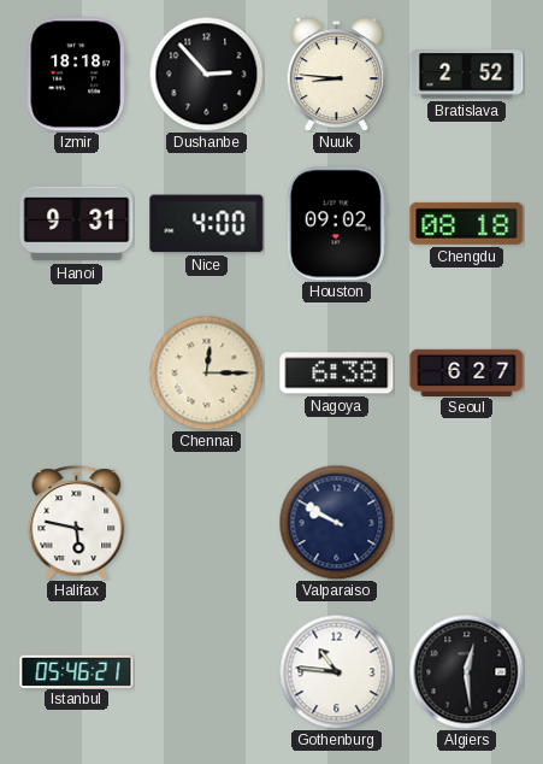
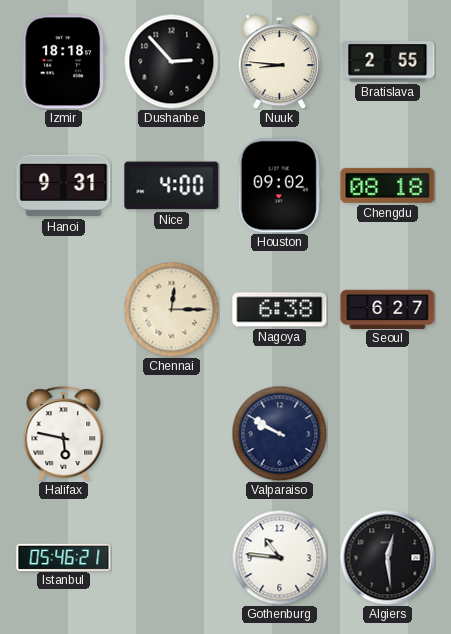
Bratislava: 2:52 -> 2:55
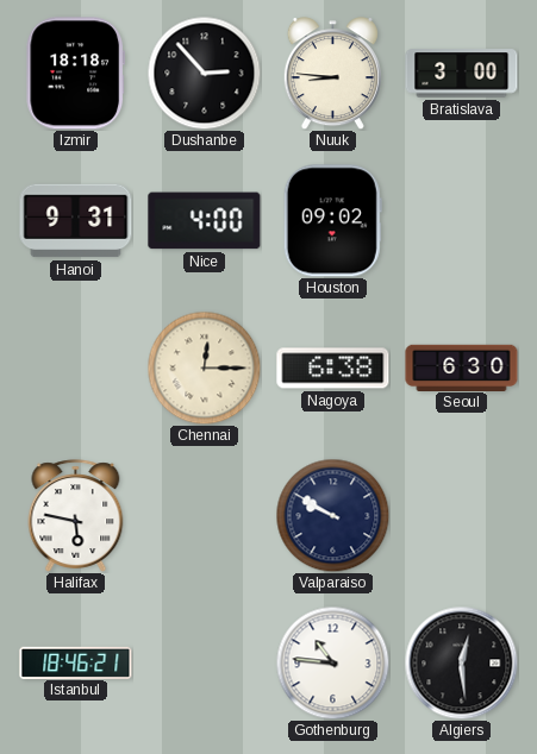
Bratislava: 2:55 -> 3:00
Chengdu: 08:18 -> none
Seoul: 6:27 -> 6:30
Istanbul: 05:46 -> 18:46
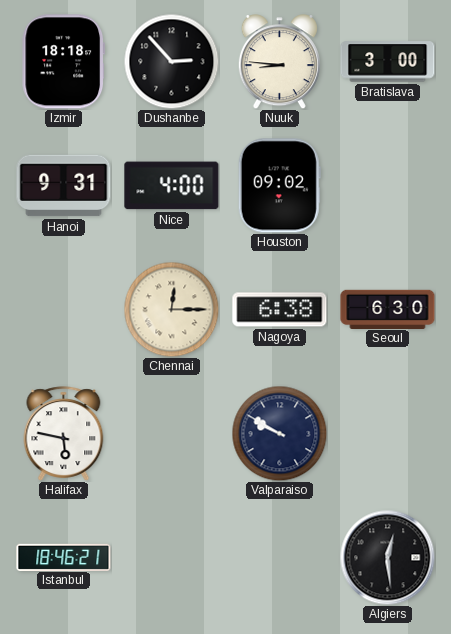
Gothenburg: 10:46 -> none
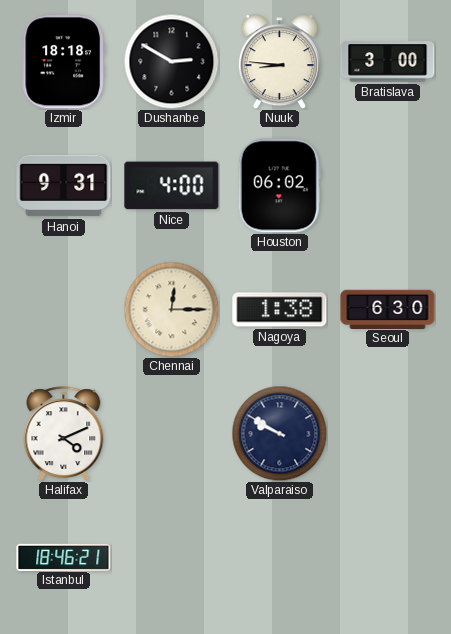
Dushanbe: 2:53 -> 2:50
Houston: 09:02 -> 06:02
Nagoya: 6:38 -> 1:38
Halifax: 5:47 -> 4:11
Algiers: 12:29 -> none
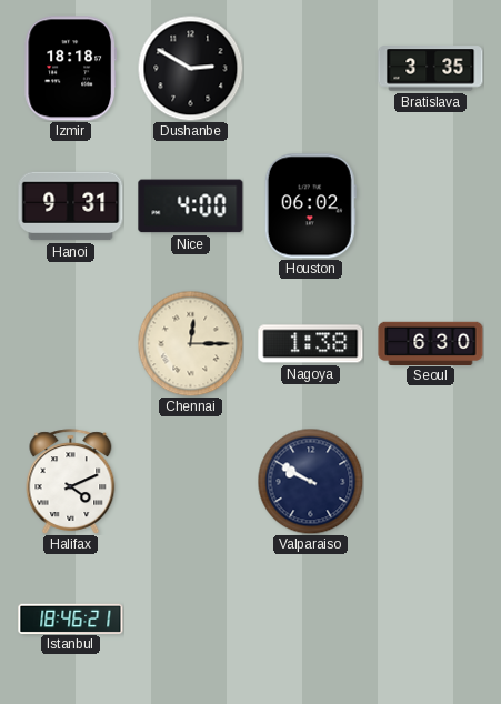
Nuuk: 8:46 -> none
Bratislava: 3:00 -> 3:35
